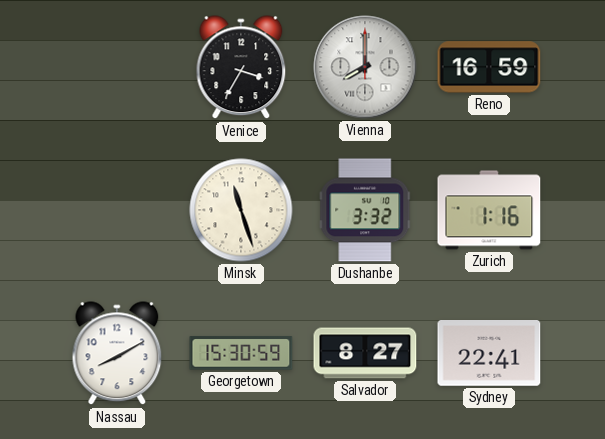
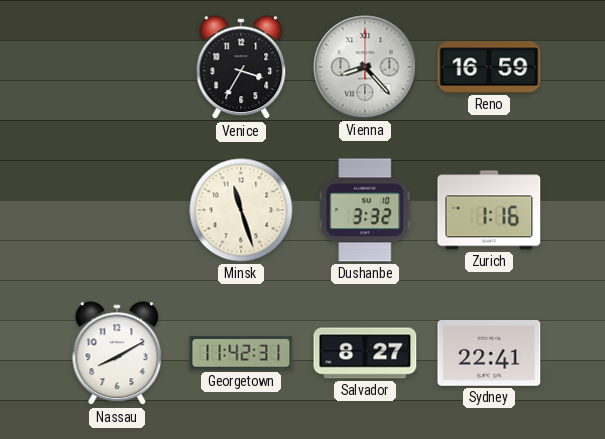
Vienna: 8:00 -> 8:23
Georgetown: 15:30 -> 11:42
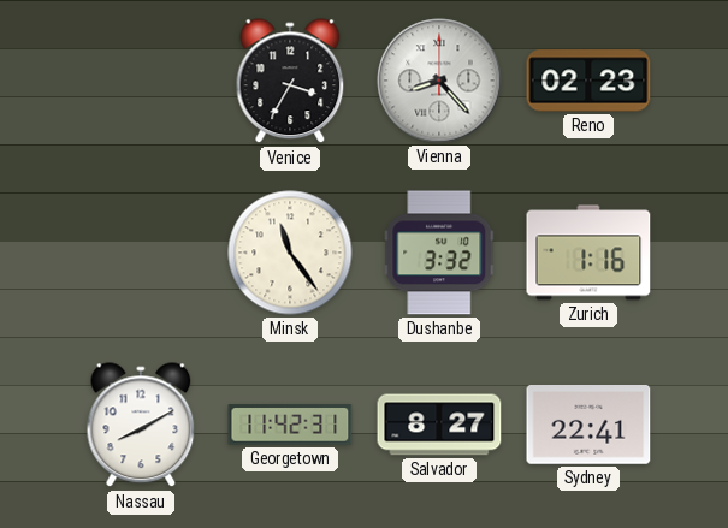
Reno: 16:59 -> 02:23
Minsk: 11:27 -> 11:24
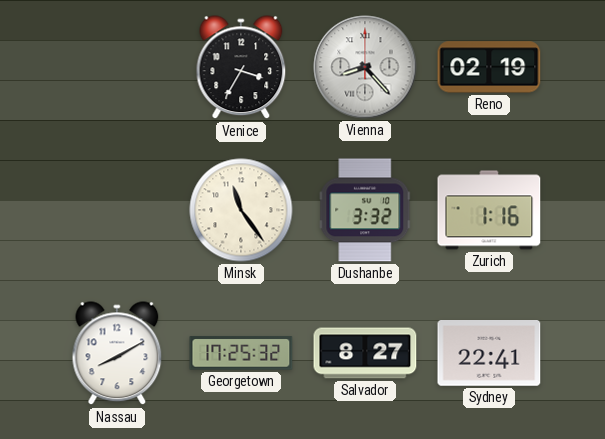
Reno: 02:23 -> 02:19
Georgetown: 11:42 -> 17:25
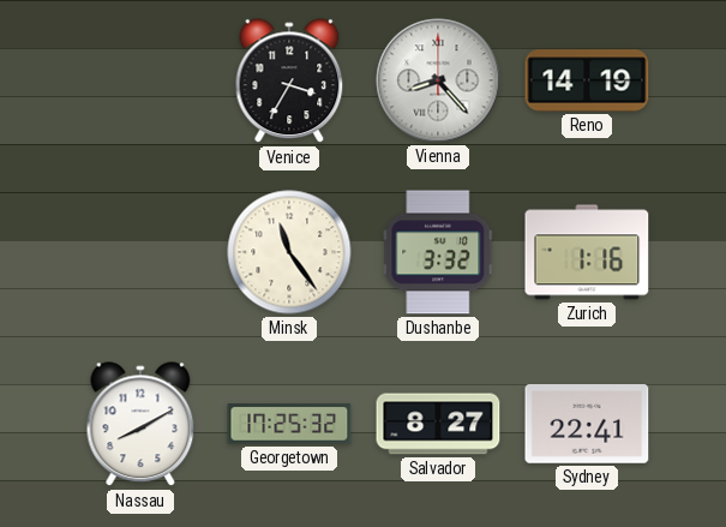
Reno: 02:19 -> 14:19
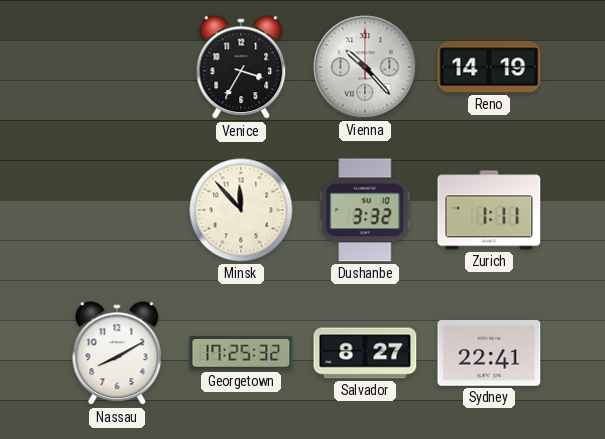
Vienna: 8:23 -> 10:23
Minsk: 11:24 -> 11:53
Zurich: 1:16 -> 1:11
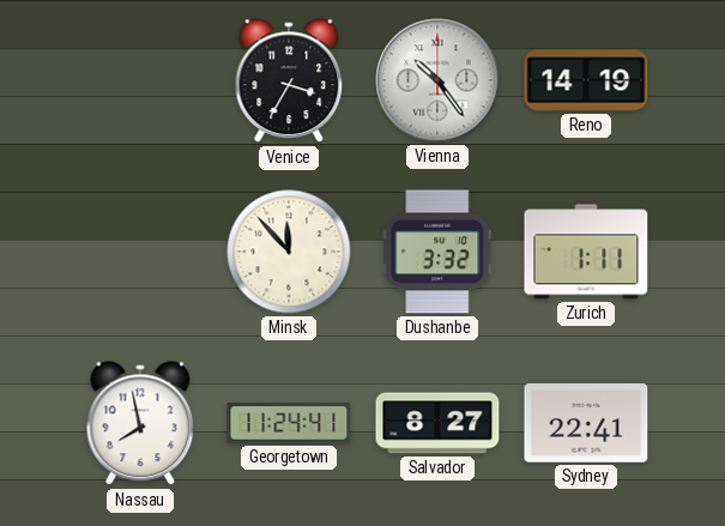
Vienna: 10:23 -> 10:24
Nassau: 8:10 -> 7:58
Georgetown: 17:25 -> 11:24
